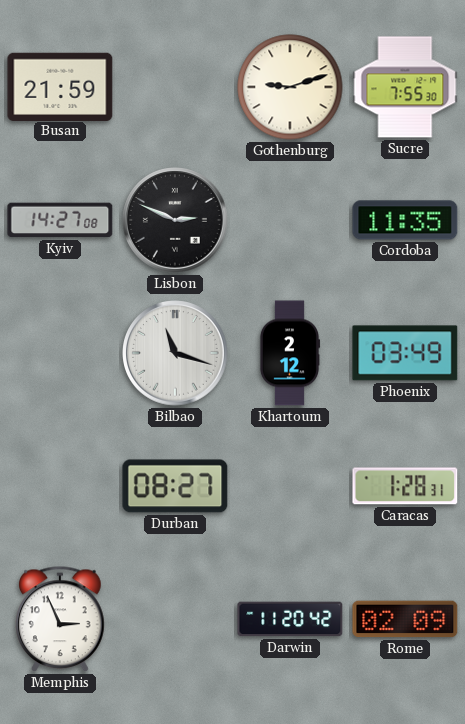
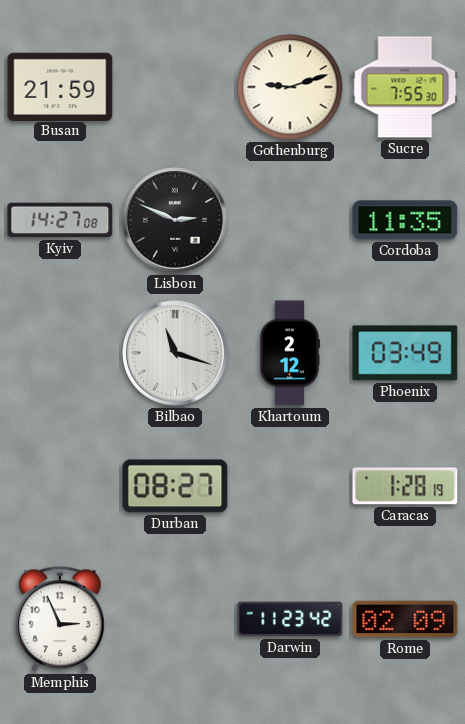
Caracas: 1:28:31 -> 1:28:19
Darwin: 11:20 -> 11:23
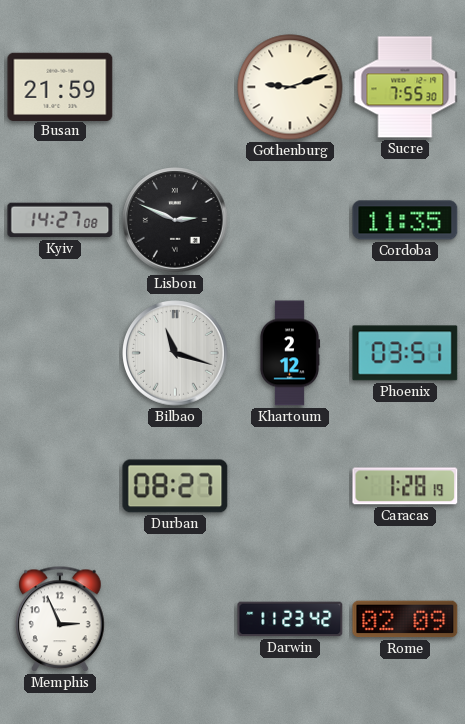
Phoenix: 03:49 -> 03:51
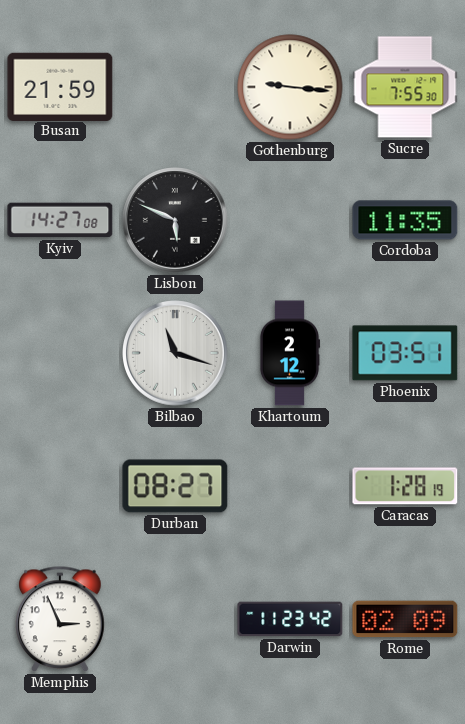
Gothenburg: 9:12 -> 9:16
Lisbon: 2:49 -> 5:49
